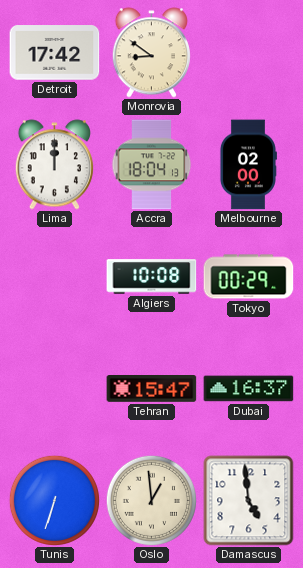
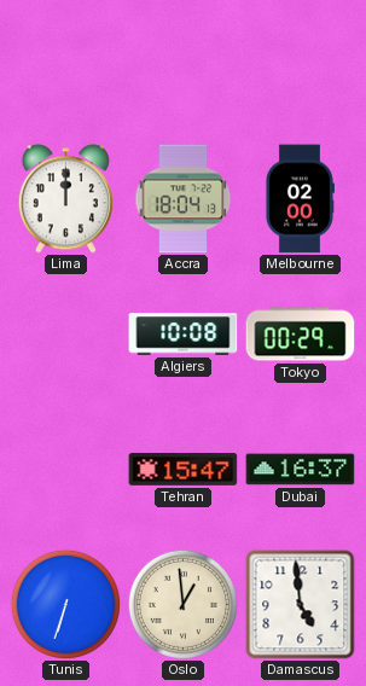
Detroit: 17:42 -> none
Monrovia: 8:51 -> none
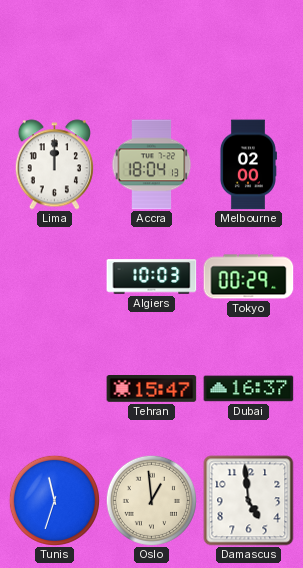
Algiers: 10:08 -> 10:03
Tunis: 6:33 -> 11:33
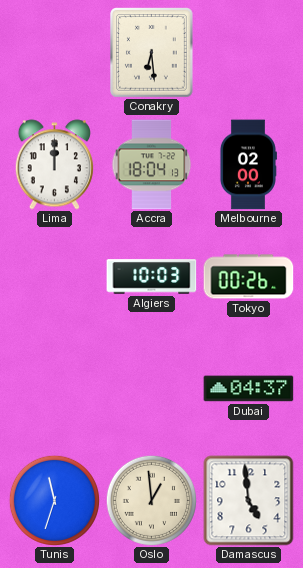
Conakry: none -> 6:29
Tokyo: 00:29 -> 00:26
Tehran: 15:47 -> none
Dubai: 16:37 -> 04:37
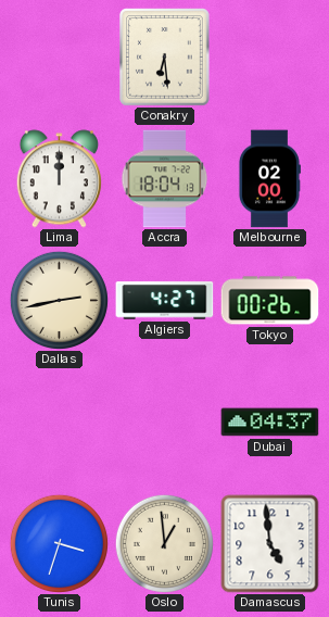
Dallas: none -> 2:43
Algiers: 10:03 -> 4:27
Tunis: 11:33 -> 3:33
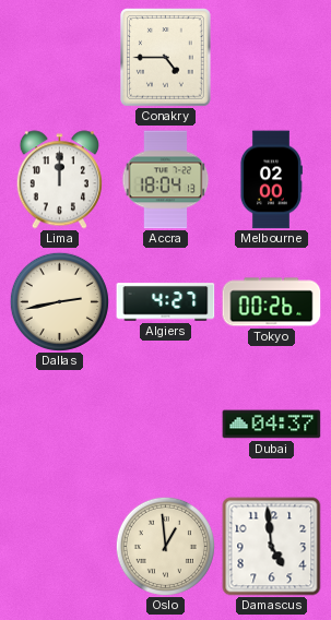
Conakry: 6:29 -> 4:45
Tunis: 3:33 -> none
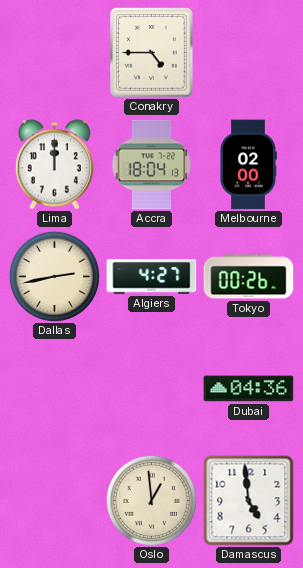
Dubai: 04:37 -> 04:36
